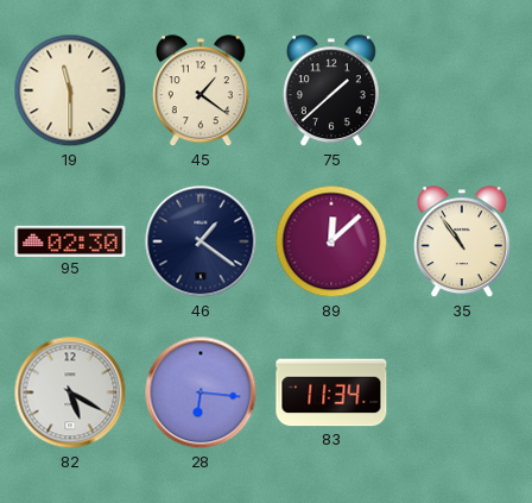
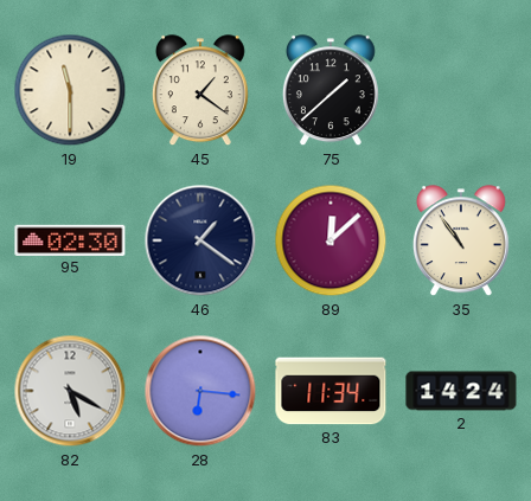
2: none -> 14:24
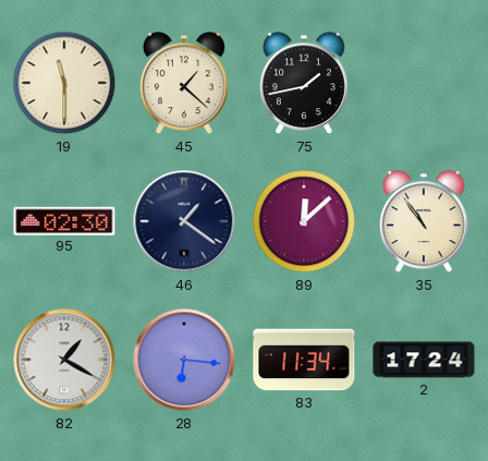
45: 1:21 -> 1:22
75: 1:38 -> 1:43
82: 5:20 -> 1:20
2: 14:24 -> 17:24
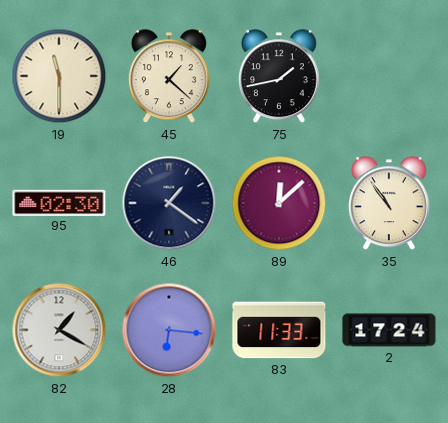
83: 11:34 -> 11:33
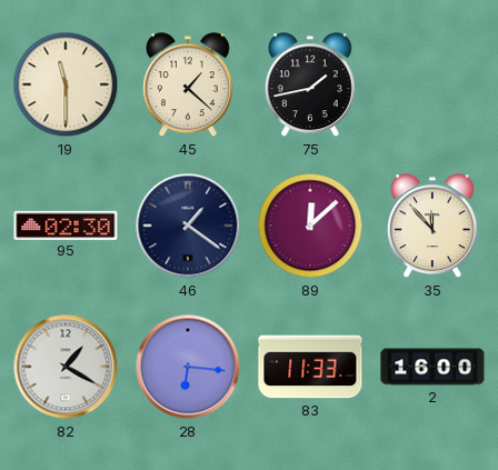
35: 10:54 -> 11:53
2: 17:24 -> 16:00
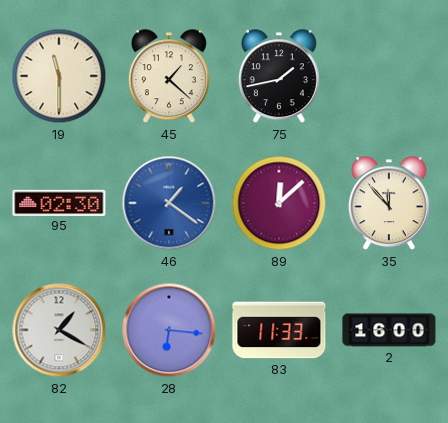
46 dial: navy -> blue
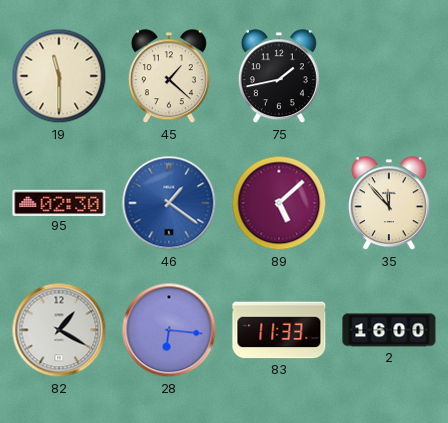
89: 12:08 -> 5:08
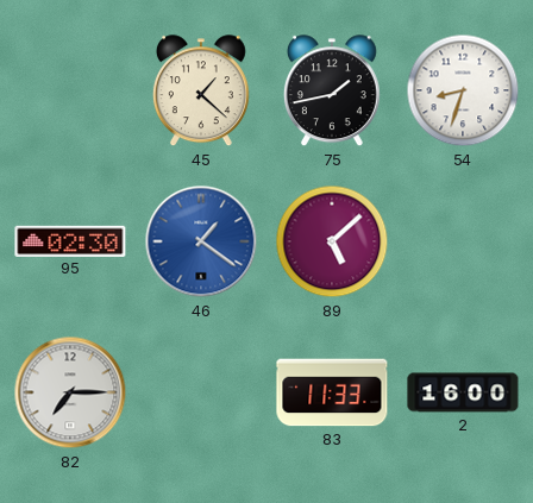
19: 11:30 -> none
54: none -> 8:33
35: 11:53 -> none
82: 1:20 -> 7:15
28: 6:16 -> none
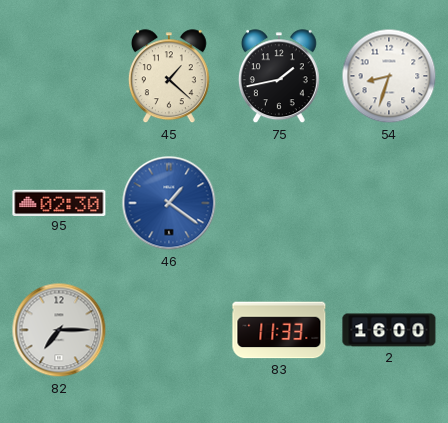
89: 5:08 -> none
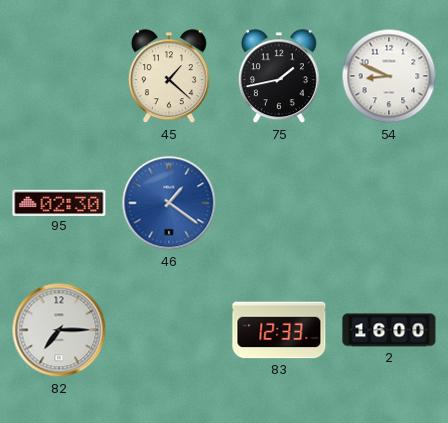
54: 8:33 -> 8:49
83: 11:33 -> 12:33
